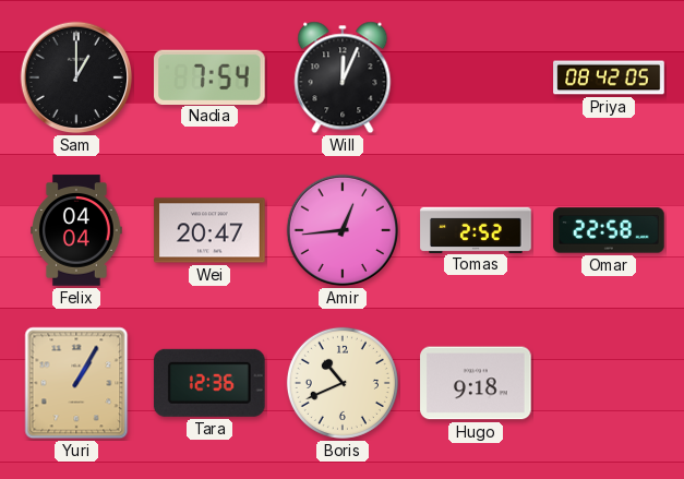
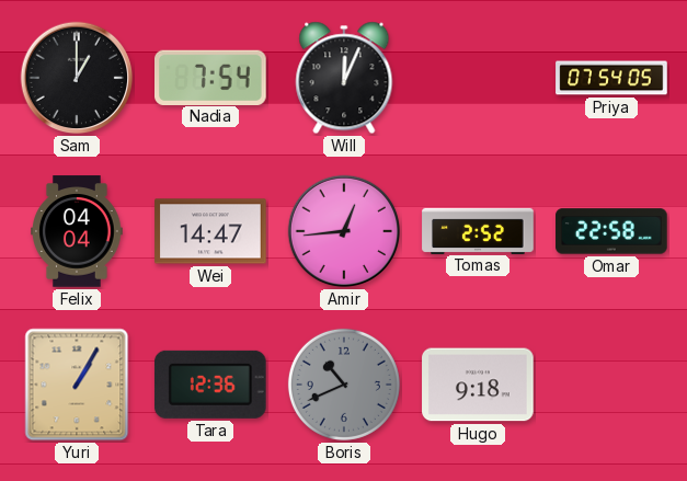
Priya: 08:42 -> 07:54
Wei: 20:47 -> 14:47
Boris dial: cream -> grey
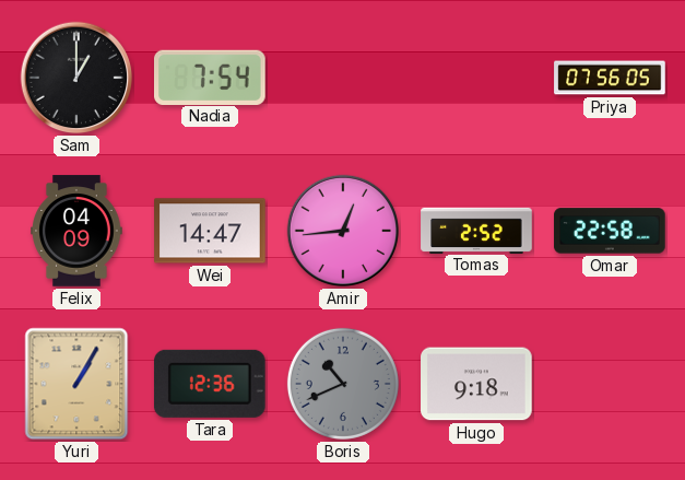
Will: 12:04 -> none
Priya: 07:54 -> 07:56
Felix: 04:04 -> 04:09
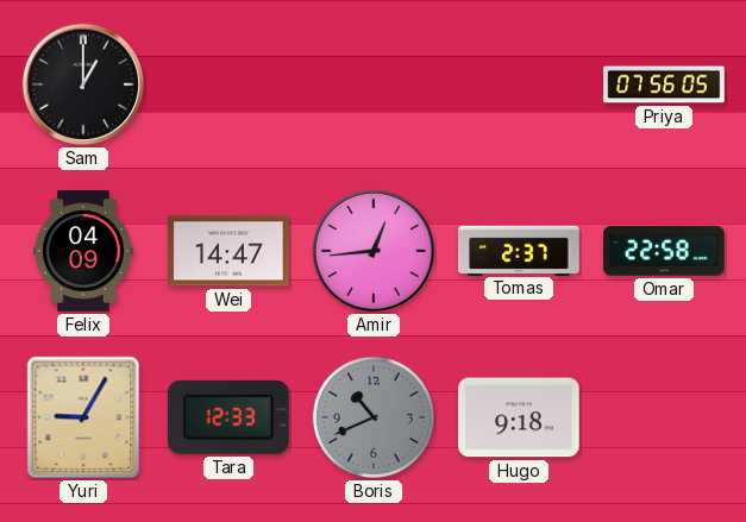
Nadia: 7:54 -> none
Tomas: 2:52 -> 2:37
Yuri: 1:05 -> 9:05
Tara: 12:36 -> 12:33
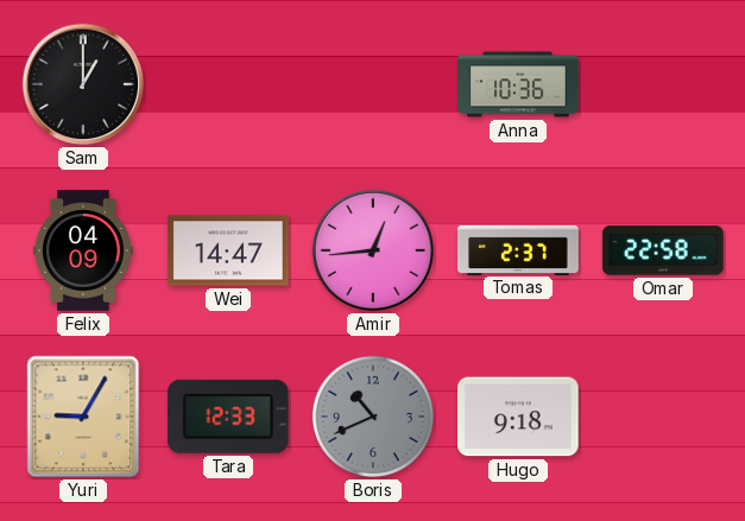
Anna: none -> 10:36
Priya: 07:56 -> none
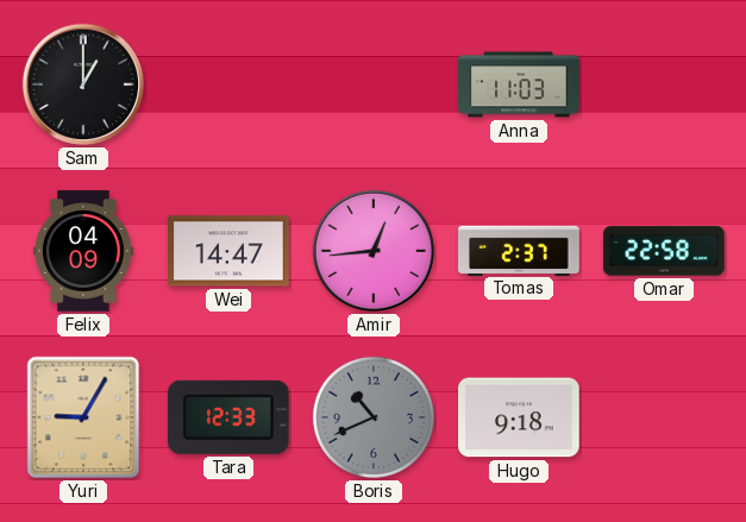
Anna: 10:36 -> 11:03
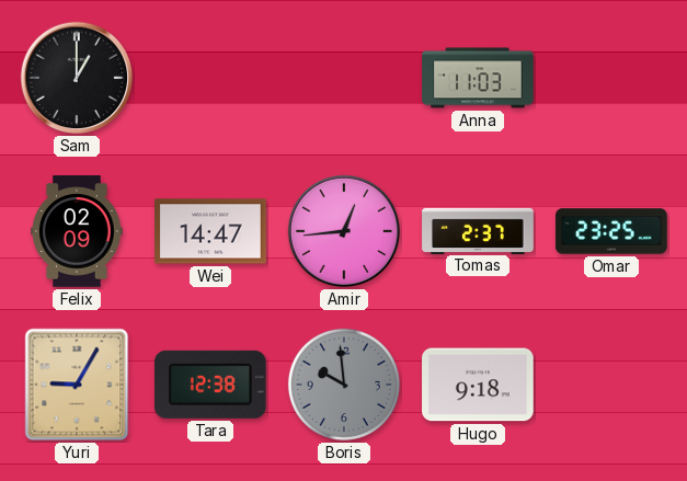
Felix: 04:09 -> 02:09
Omar: 22:58 -> 23:25
Tara: 12:33 -> 12:38
Boris: 10:41 -> 9:59
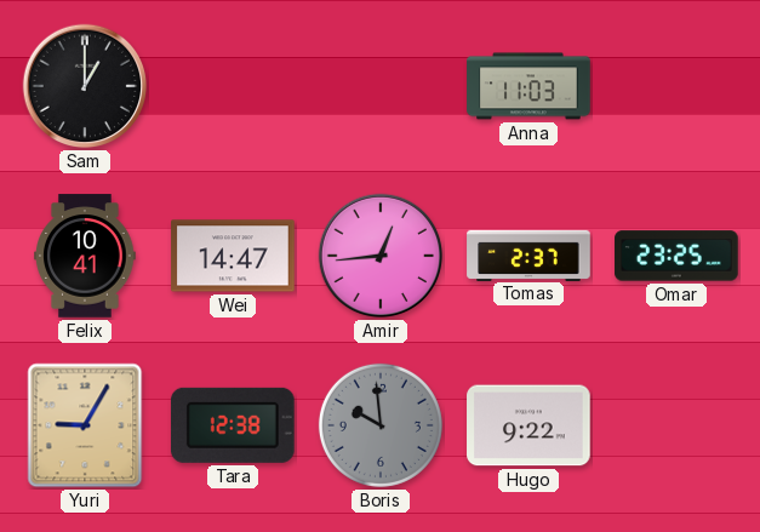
Felix: 02:09 -> 10:41
Hugo: 9:18 -> 9:22
